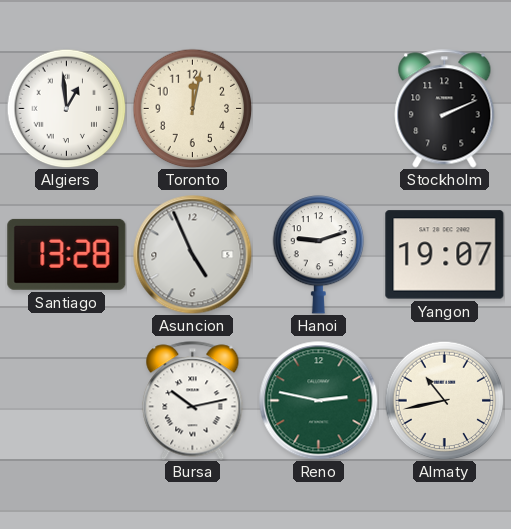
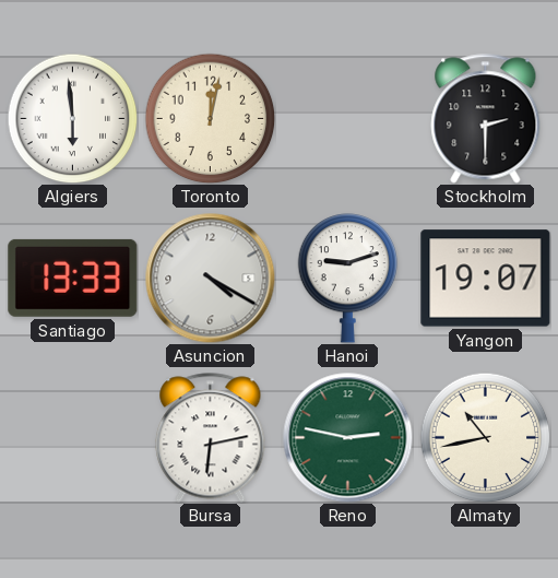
Algiers: 12:59 -> 5:59
Stockholm: 2:11 -> 2:30
Santiago: 13:28 -> 13:33
Asuncion: 4:56 -> 4:20
Bursa: 10:13 -> 6:13
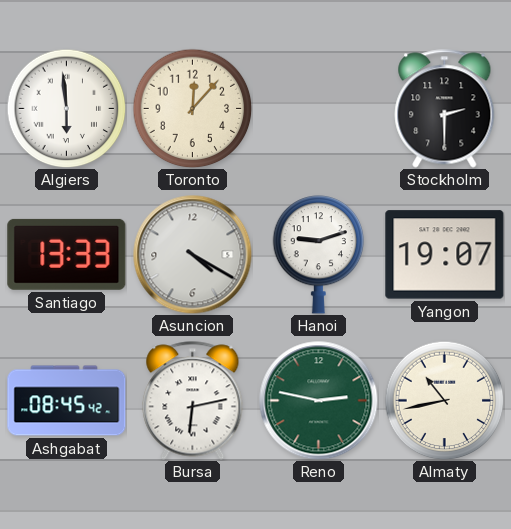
Toronto: 12:02 -> 12:07
Ashgabat: none -> 08:45
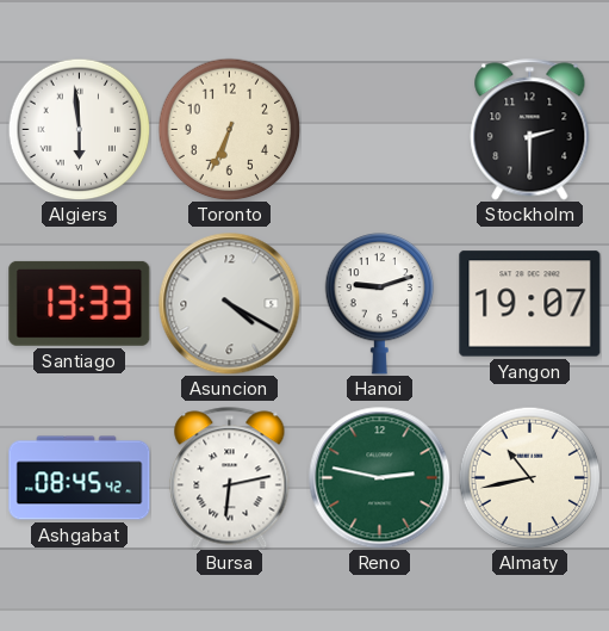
Toronto: 12:07 -> 6:34
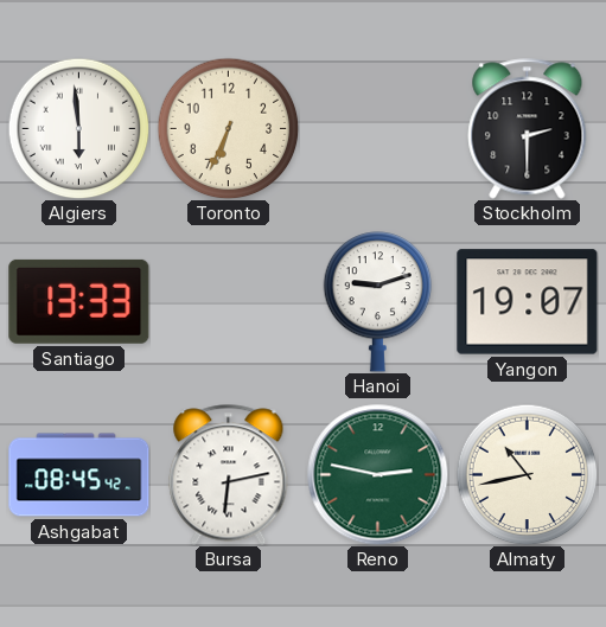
Asuncion: 4:20 -> none
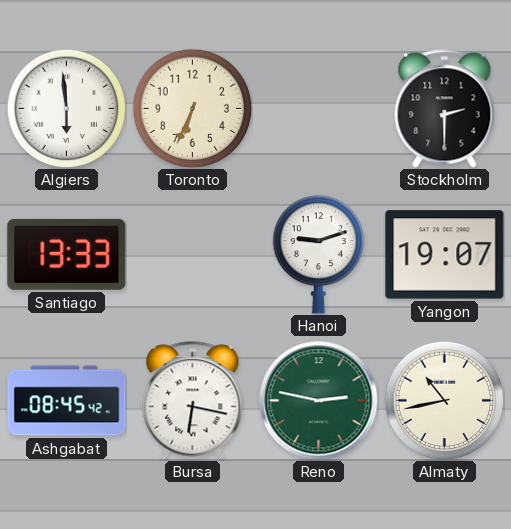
Bursa: 6:13 -> 6:17
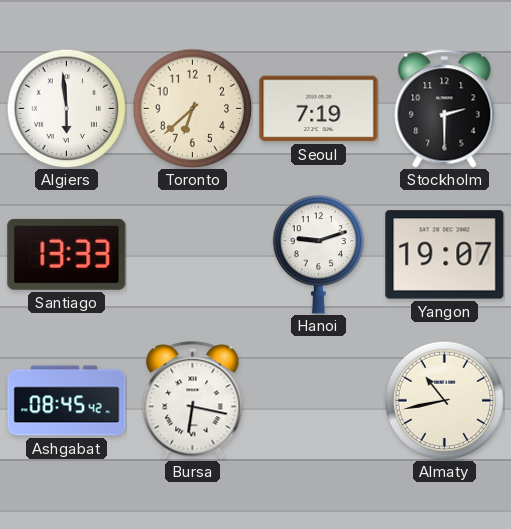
Toronto: 6:34 -> 6:38
Seoul: none -> 7:19
Reno: 2:47 -> none
